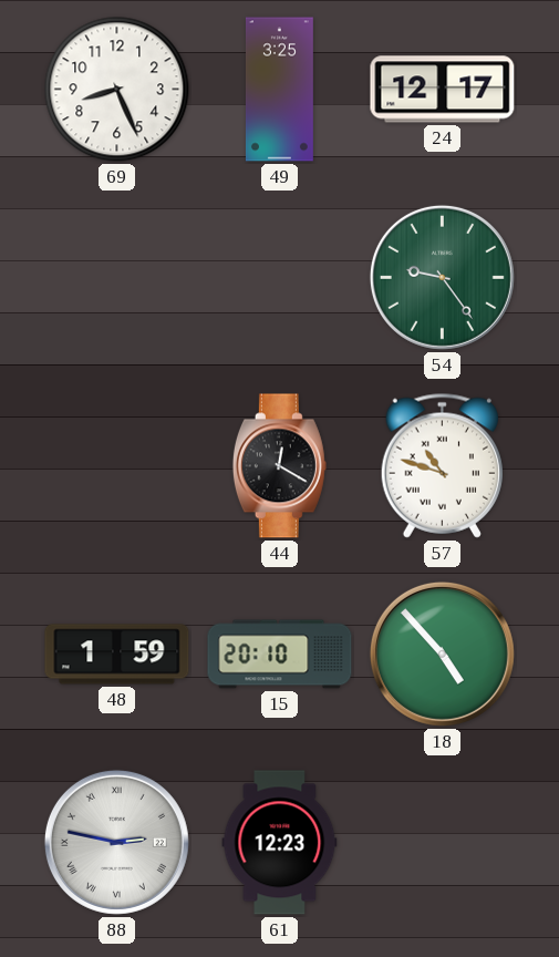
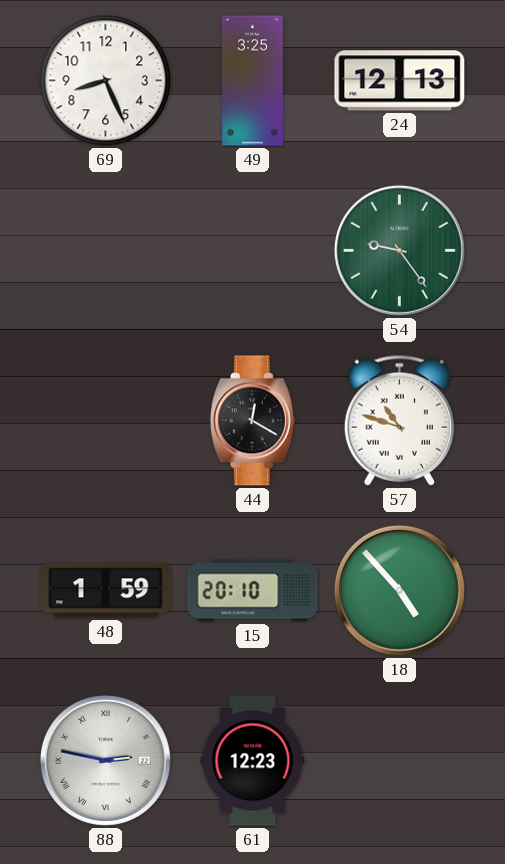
24: 12:17 -> 12:13
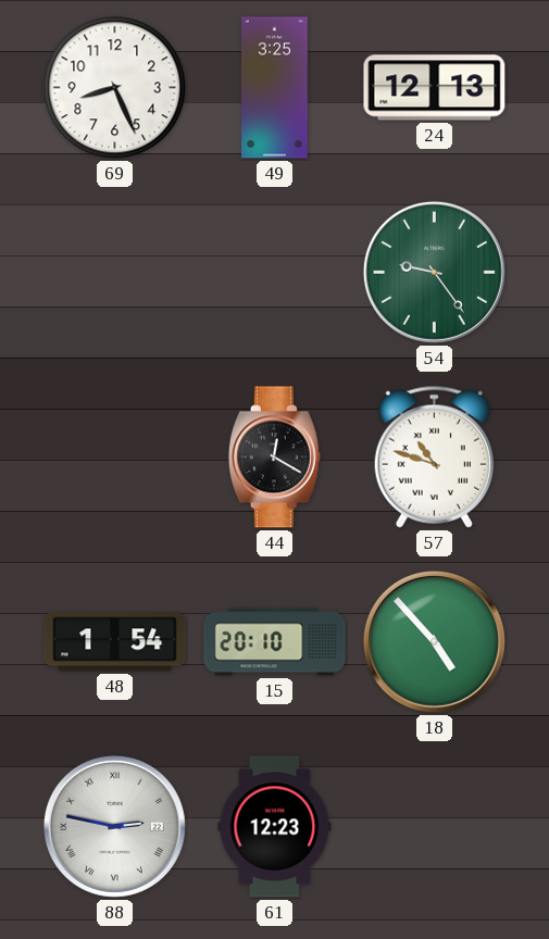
48: 1:59 -> 1:54
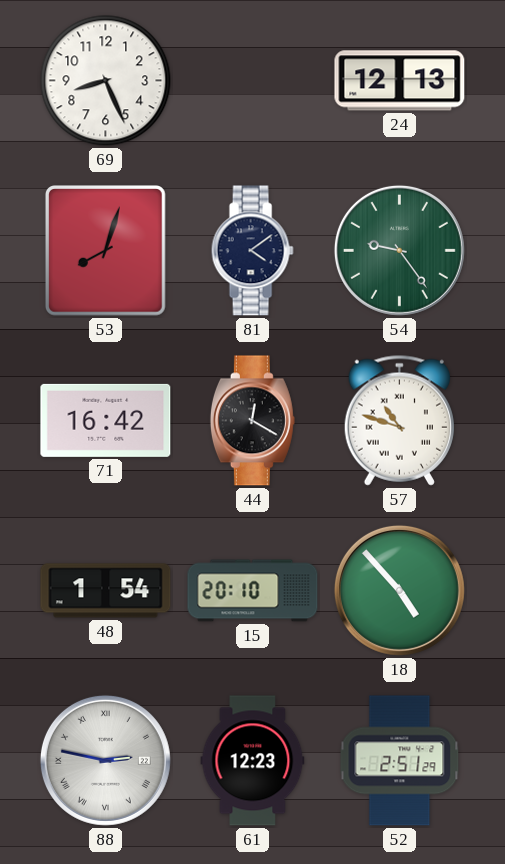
49: 3:25 -> none
53: none -> 8:03
81: none -> 4:09
71: none -> 16:42
52: none -> 2:51
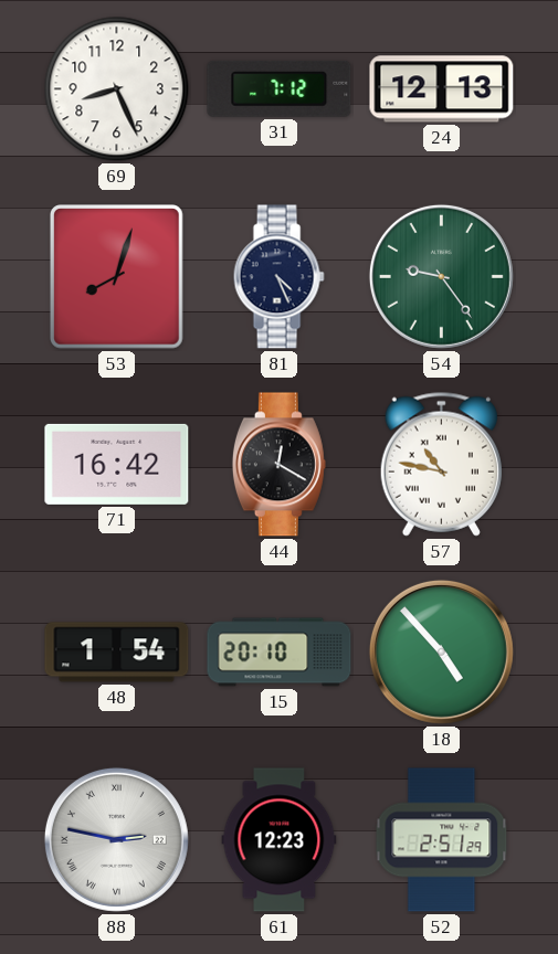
31: none -> 7:12
81: 4:09 -> 4:26
57: 10:48 -> 10:47
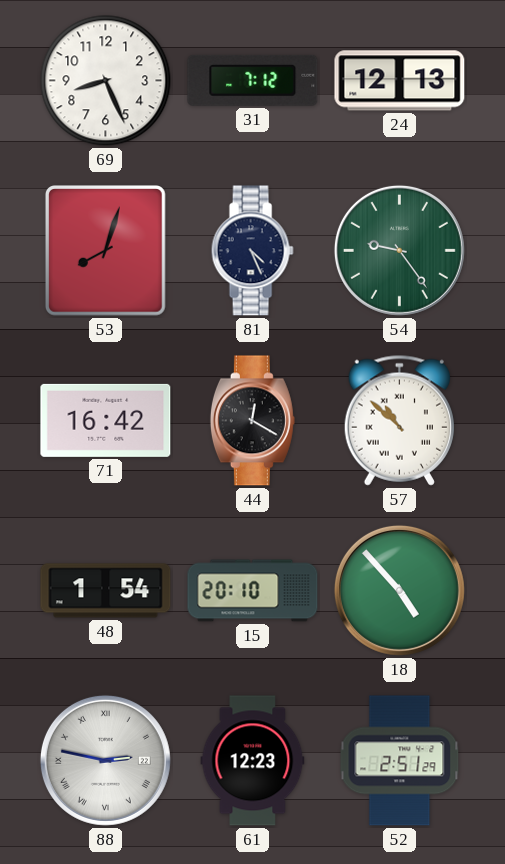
57: 10:47 -> 10:52
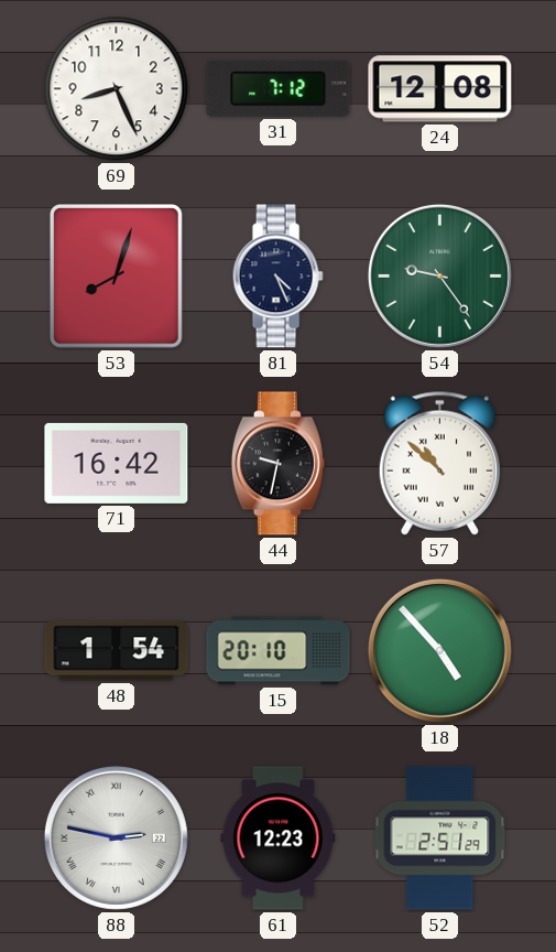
24: 12:13 -> 12:08
44: 12:20 -> 9:32
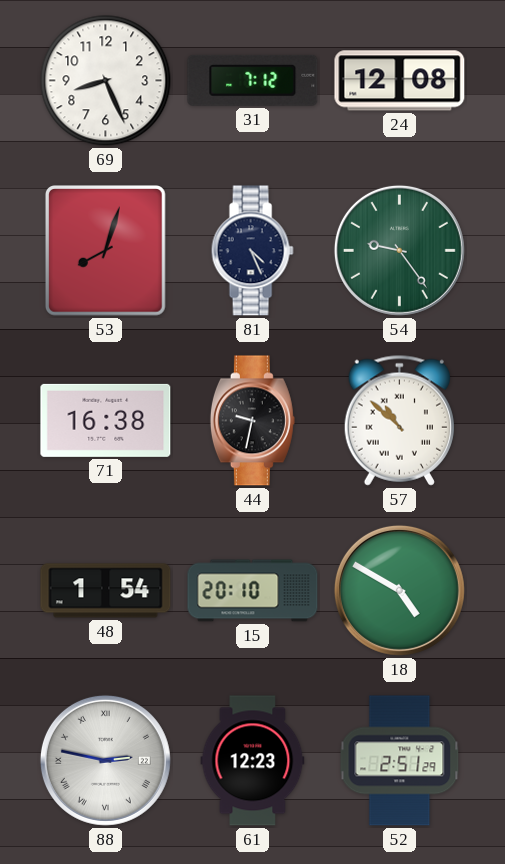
71: 16:42 -> 16:38
18: 4:53 -> 4:50
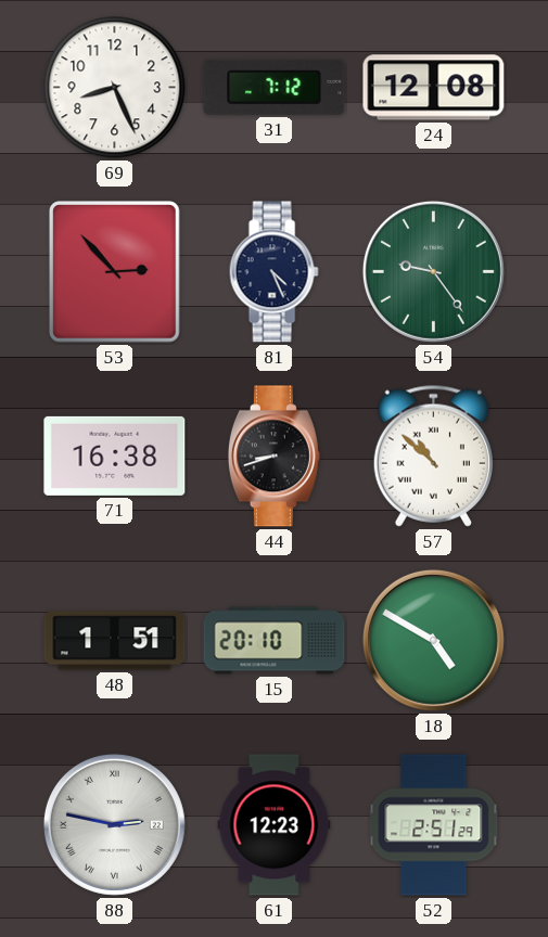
53: 8:03 -> 2:53
44: 9:32 -> 8:42
48: 1:54 -> 1:51
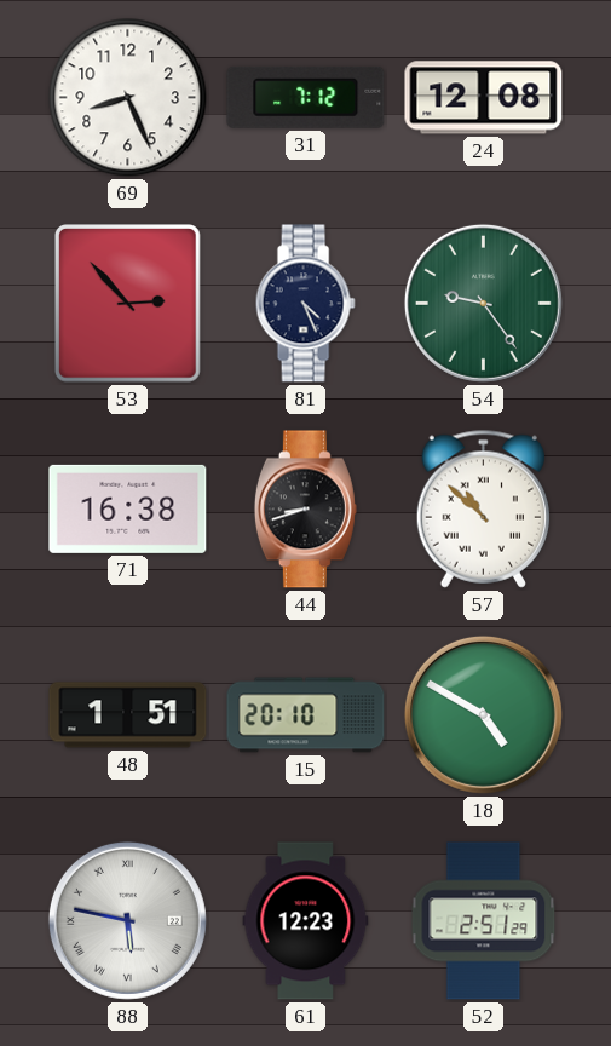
88: 2:47 -> 5:47
